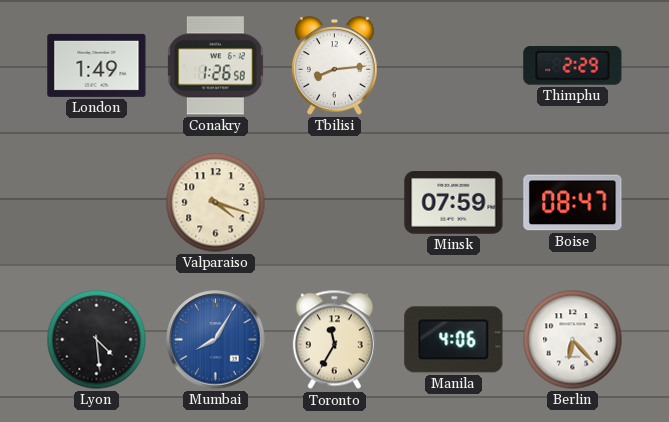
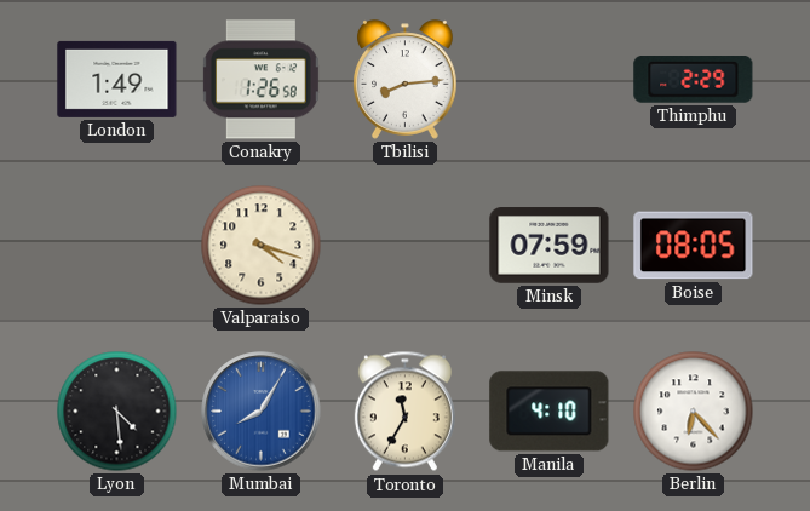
Boise: 08:47 -> 08:05
Manila: 4:06 -> 4:10
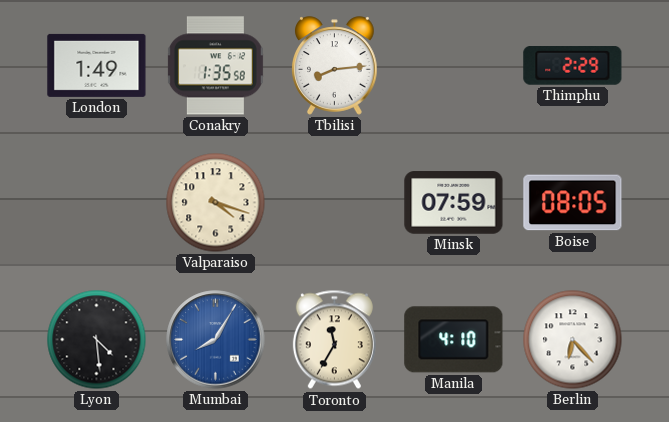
Conakry: 1:26 -> 1:35
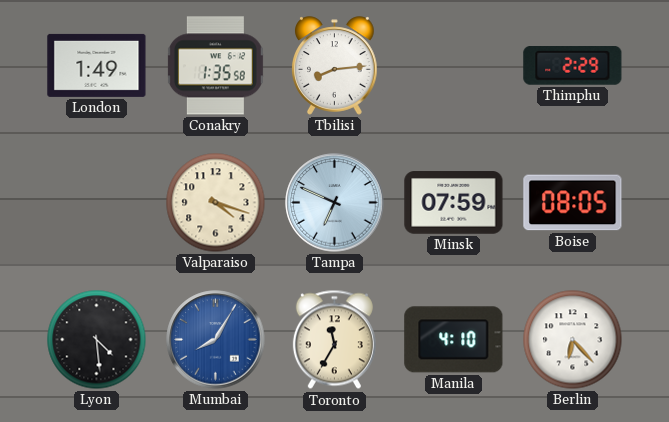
Tampa: none -> 6:49
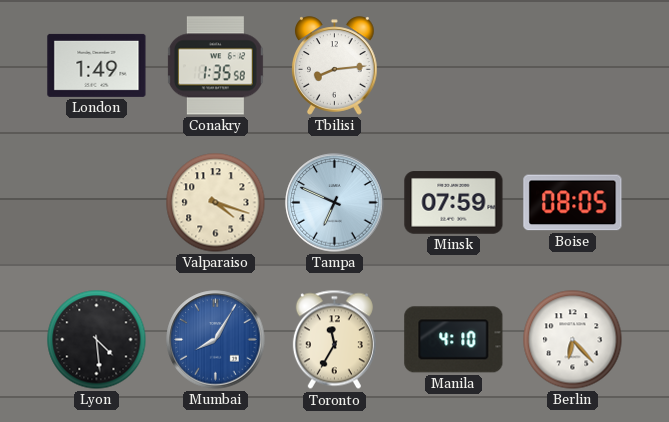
Thimphu: 2:29 -> none
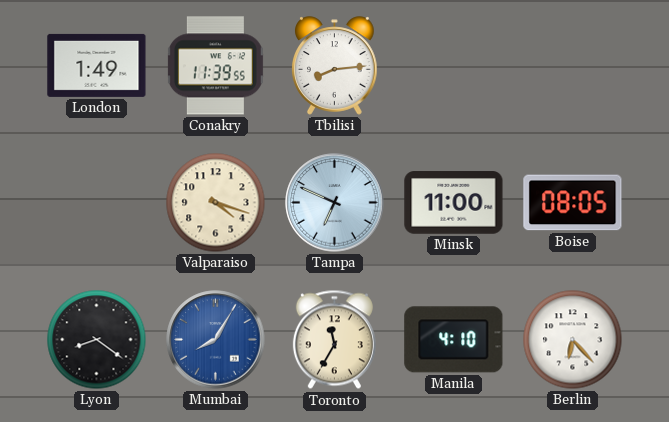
Conakry: 1:35 -> 11:39
Minsk: 07:59 -> 11:00
Lyon: 4:29 -> 8:21
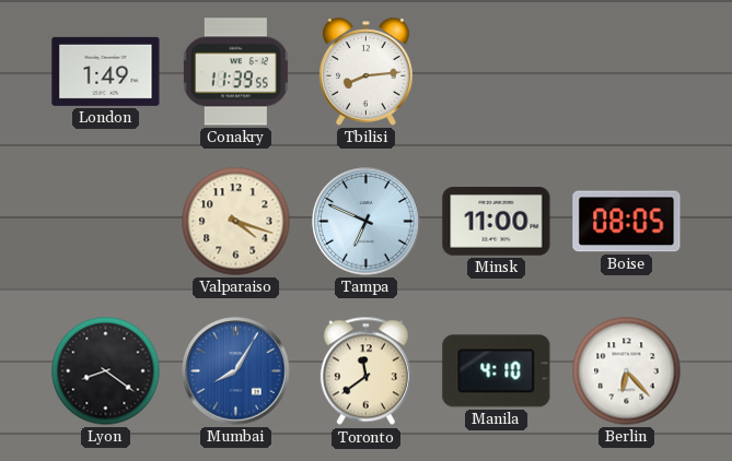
Toronto: 11:35 -> 11:39
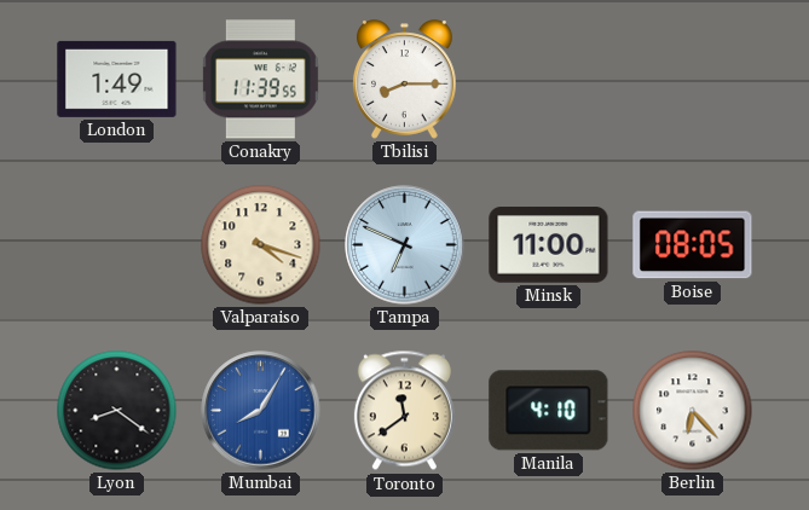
Tbilisi: 8:14 -> 8:15
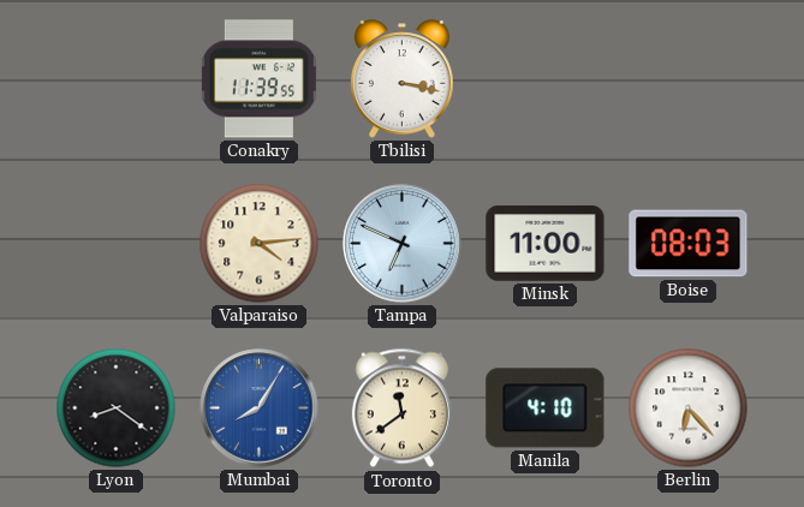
London: 1:49 -> none
Tbilisi: 8:15 -> 3:17
Valparaiso: 4:18 -> 4:14
Boise: 08:05 -> 08:03
